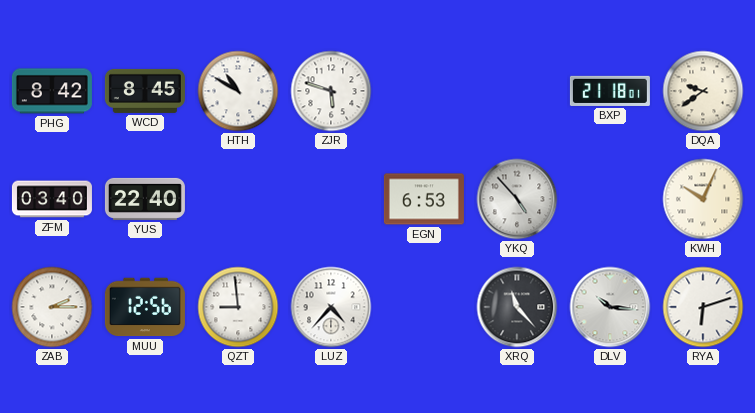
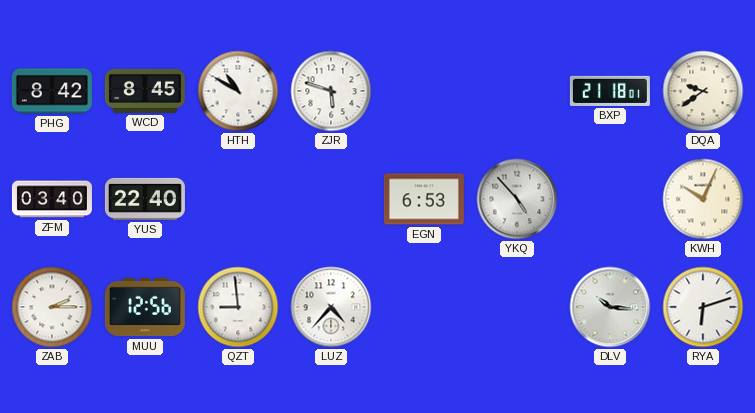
XRQ: 11:23 -> none
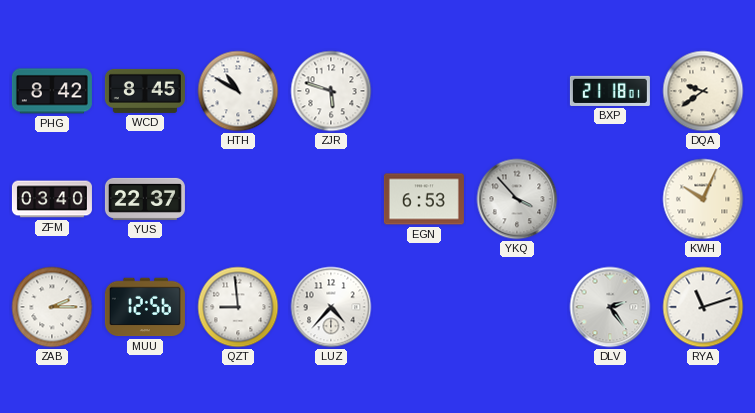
YUS: 22:40 -> 22:37
YKQ: 4:53 -> 3:53
DLV: 10:16 -> 2:24
RYA: 6:12 -> 11:12
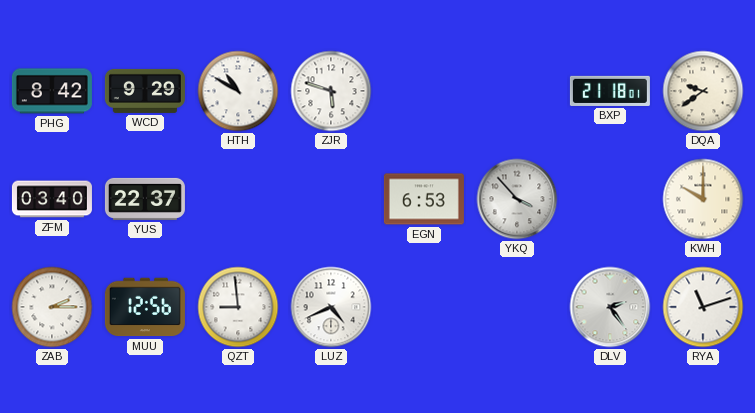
WCD: 8:45 -> 9:29
KWH: 10:04 -> 10:00
LUZ: 4:37 -> 4:41
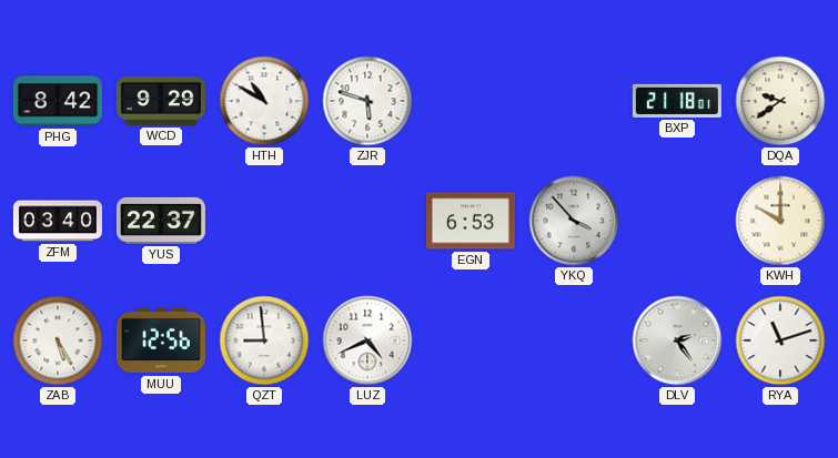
ZAB: 2:15 -> 5:25
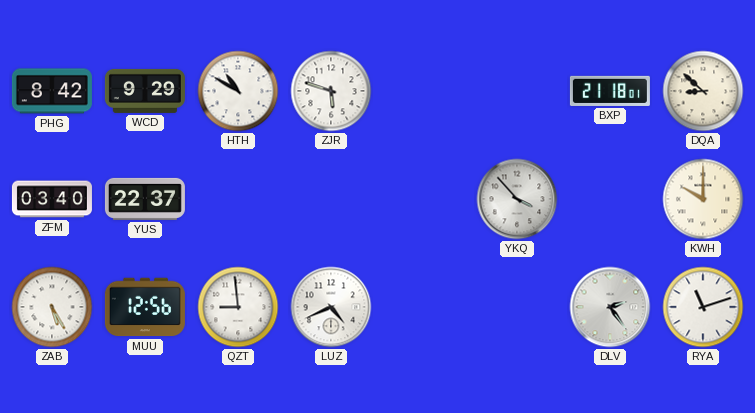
DQA: 9:39 -> 8:52
EGN: 6:53 -> none
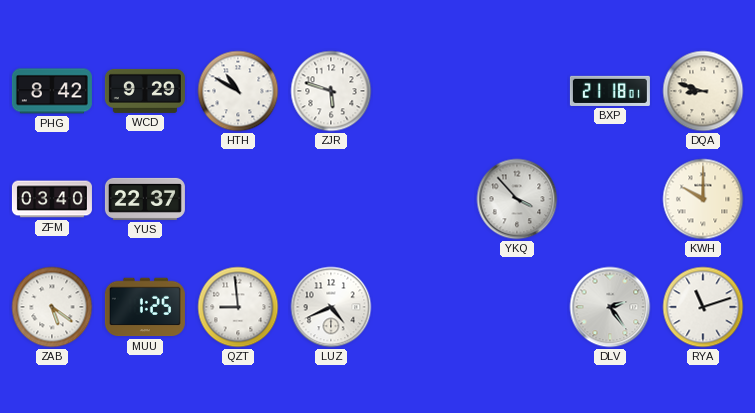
DQA: 8:52 -> 8:48
ZAB: 5:25 -> 5:21
MUU: 12:56 -> 1:25
